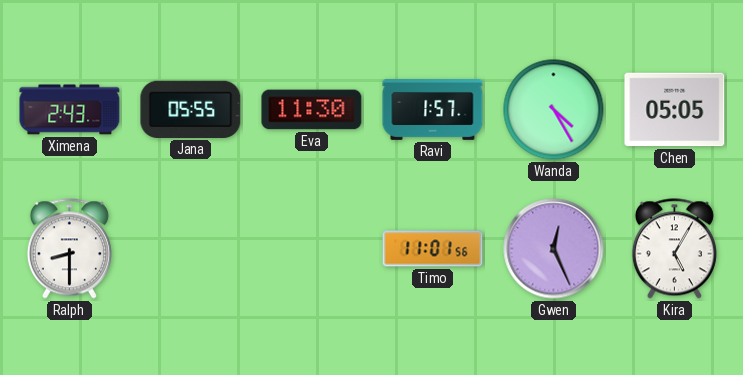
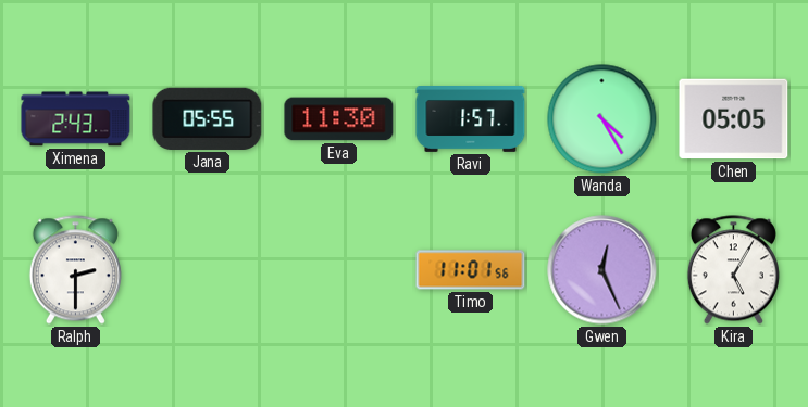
Ralph: 8:30 -> 2:30
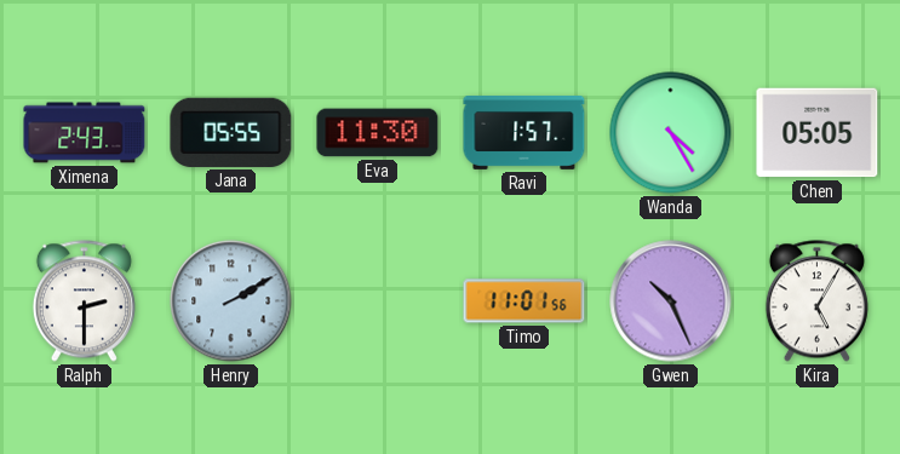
Henry: none -> 2:10
Gwen: 12:26 -> 10:26
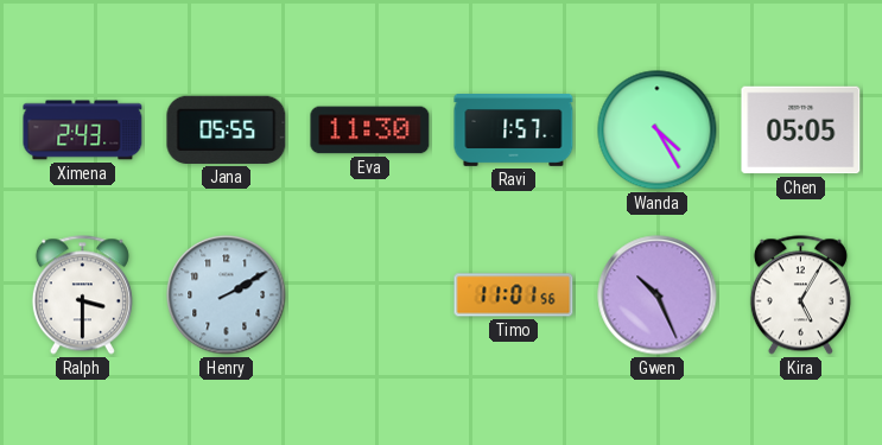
Ralph: 2:30 -> 3:30
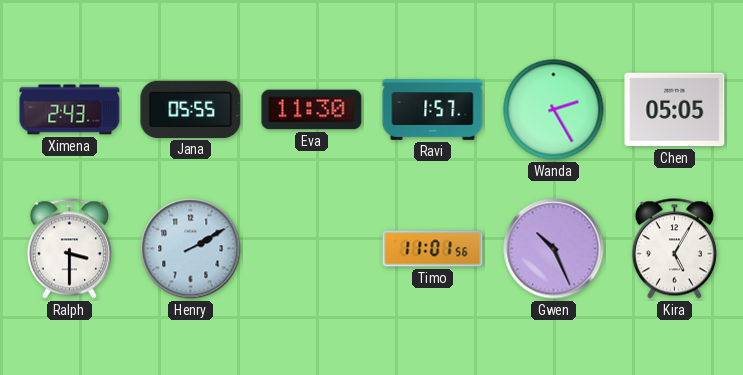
Wanda: 4:25 -> 2:25
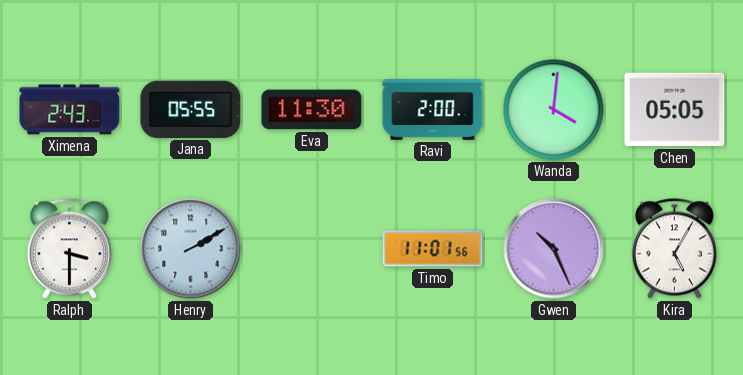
Ravi: 1:57 -> 2:00
Wanda: 2:25 -> 4:01
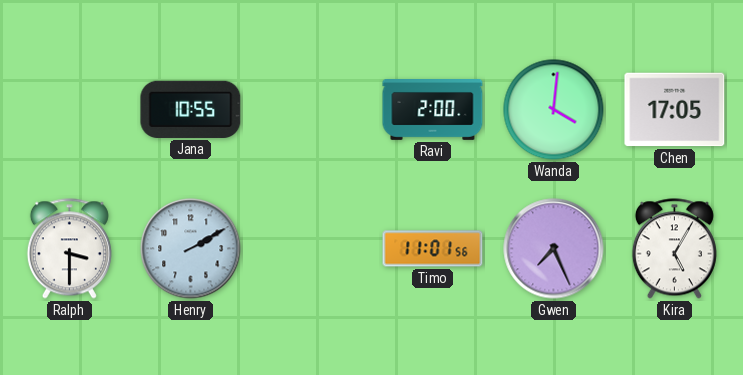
Ximena: 2:43 -> none
Jana: 05:55 -> 10:55
Eva: 11:30 -> none
Chen: 05:05 -> 17:05
Gwen: 10:26 -> 7:26
